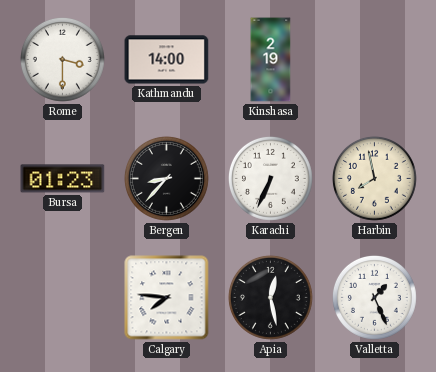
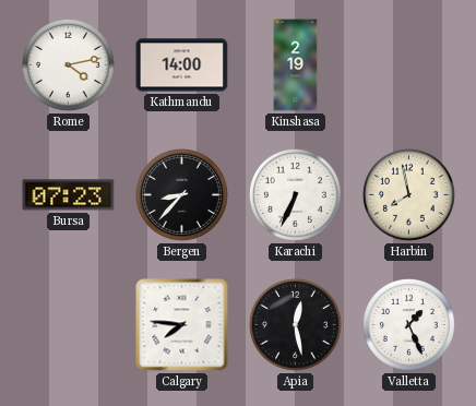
Rome: 3:30 -> 4:13
Bursa: 01:23 -> 07:23
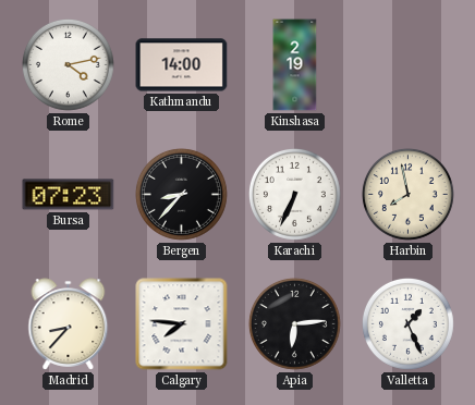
Madrid: none -> 8:37
Apia: 12:28 -> 6:14
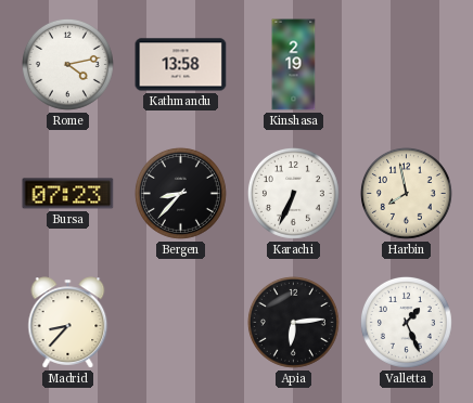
Kathmandu: 14:00 -> 13:58
Calgary: 7:46 -> none
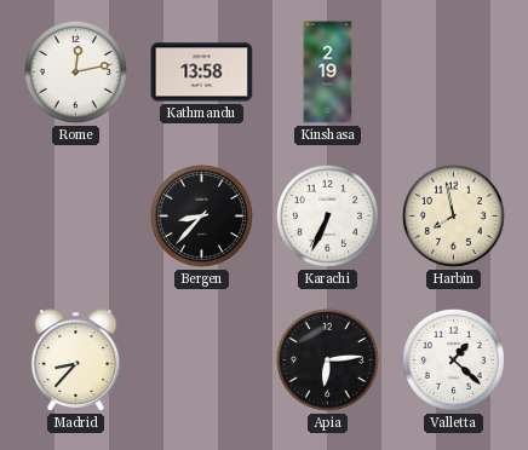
Rome: 4:13 -> 12:13
Bursa: 07:23 -> none
Valletta: 1:26 -> 1:22
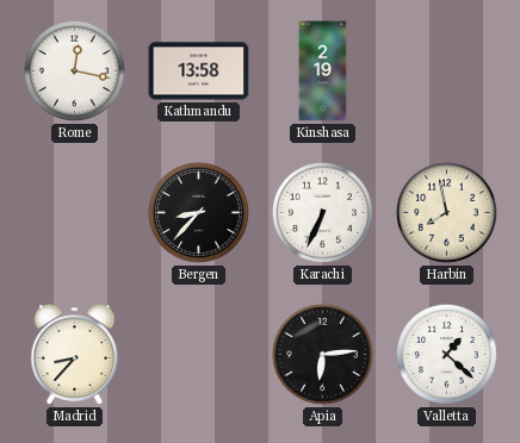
Rome: 12:13 -> 12:17
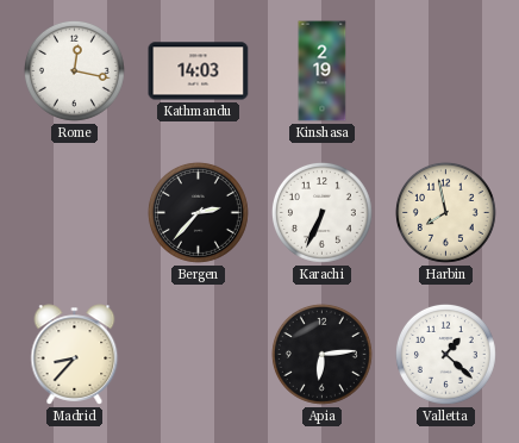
Kathmandu: 13:58 -> 14:03
Bergen: 8:37 -> 2:37
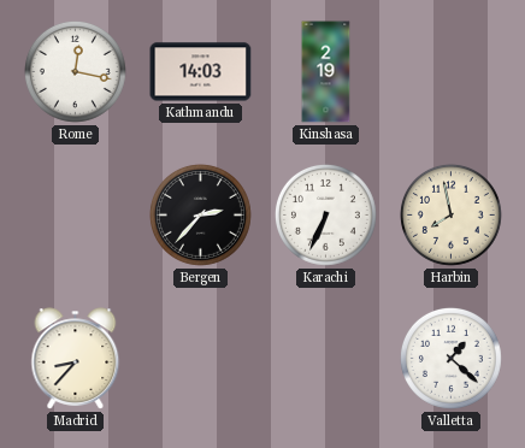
Apia: 6:14 -> none
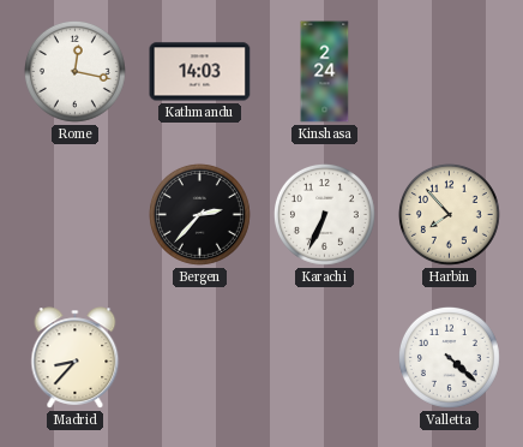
Kinshasa: 2:19 -> 2:24
Harbin: 7:58 -> 7:53
Valletta: 1:22 -> 4:22
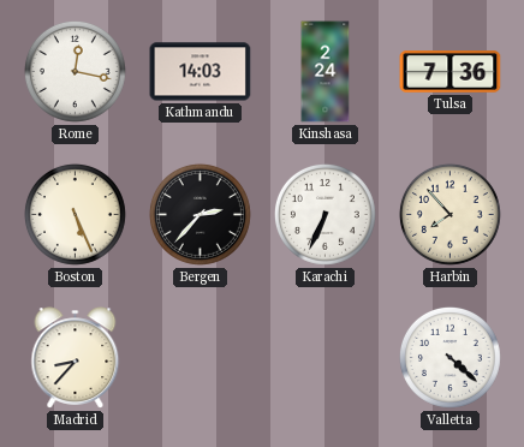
Tulsa: none -> 7:36
Boston: none -> 5:26
